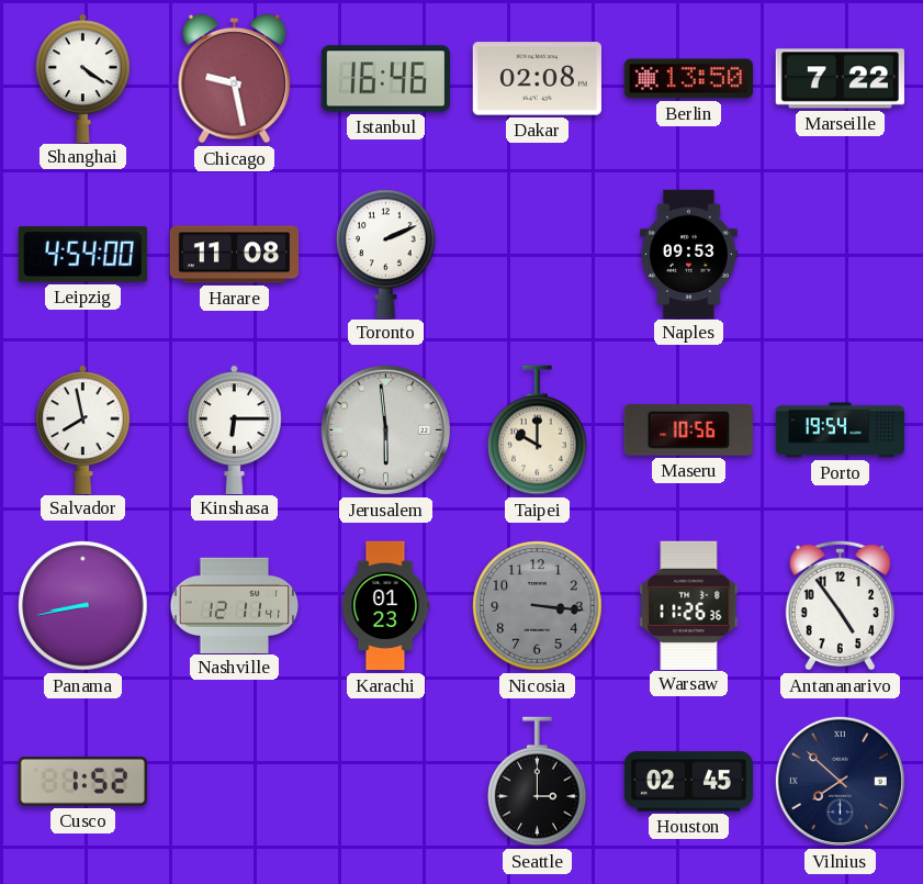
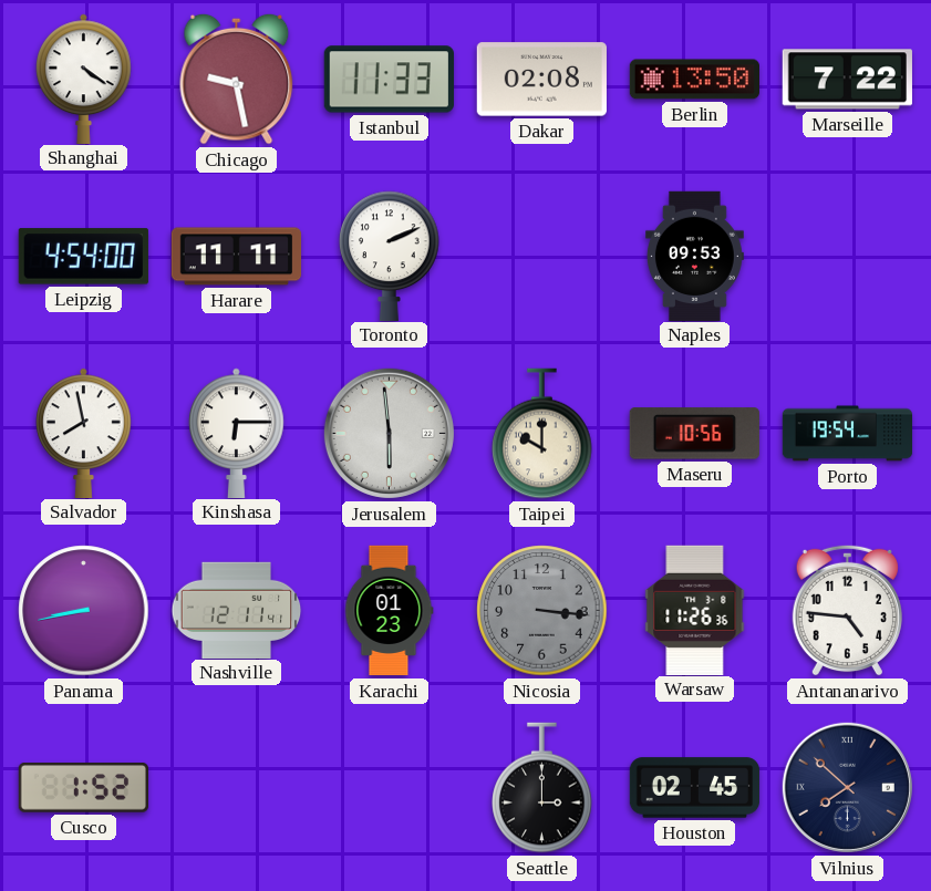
Istanbul: 16:46 -> 11:33
Harare: 11:08 -> 11:11
Antananarivo: 4:54 -> 4:46
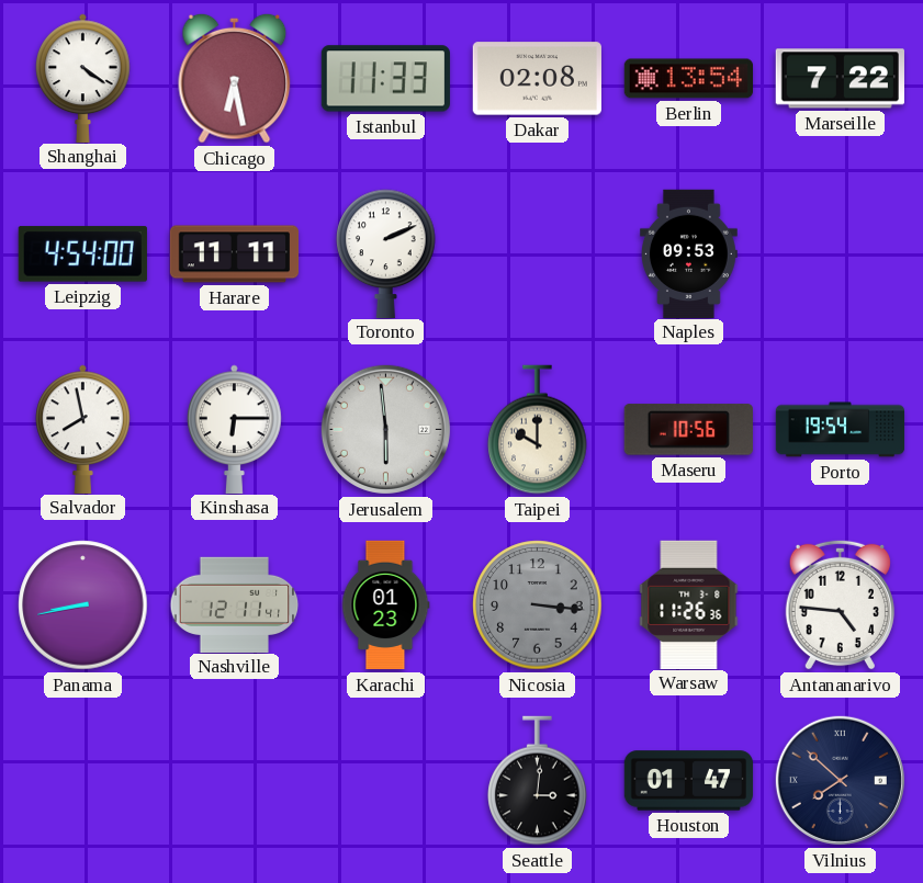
Chicago: 9:28 -> 6:28
Berlin: 13:50 -> 13:54
Cusco: 1:52 -> none
Seattle: 3:00 -> 3:01
Houston: 02:45 -> 01:47
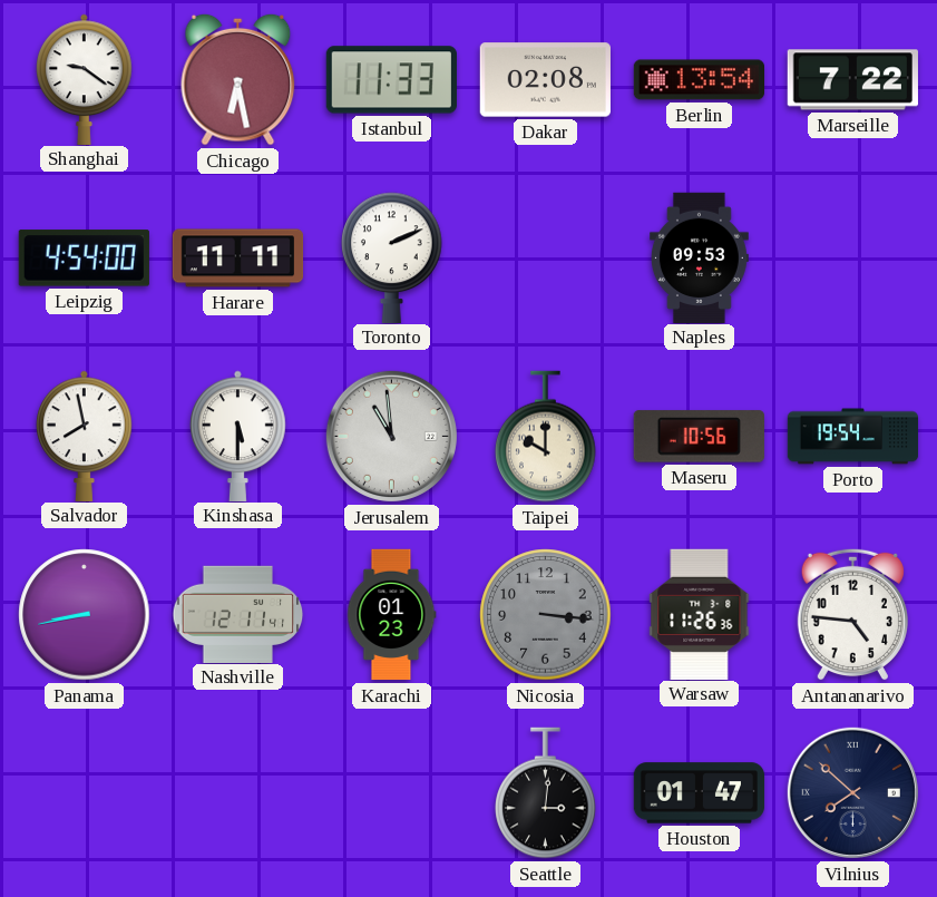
Shanghai: 4:21 -> 9:21
Kinshasa: 6:15 -> 5:30
Jerusalem: 5:59 -> 10:59
